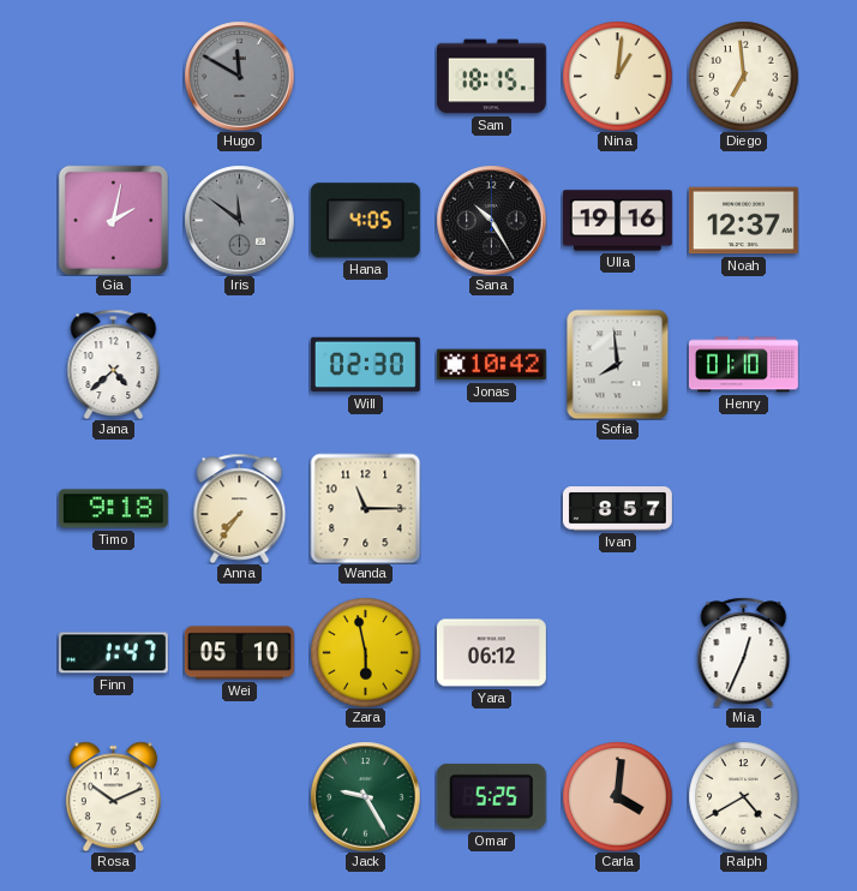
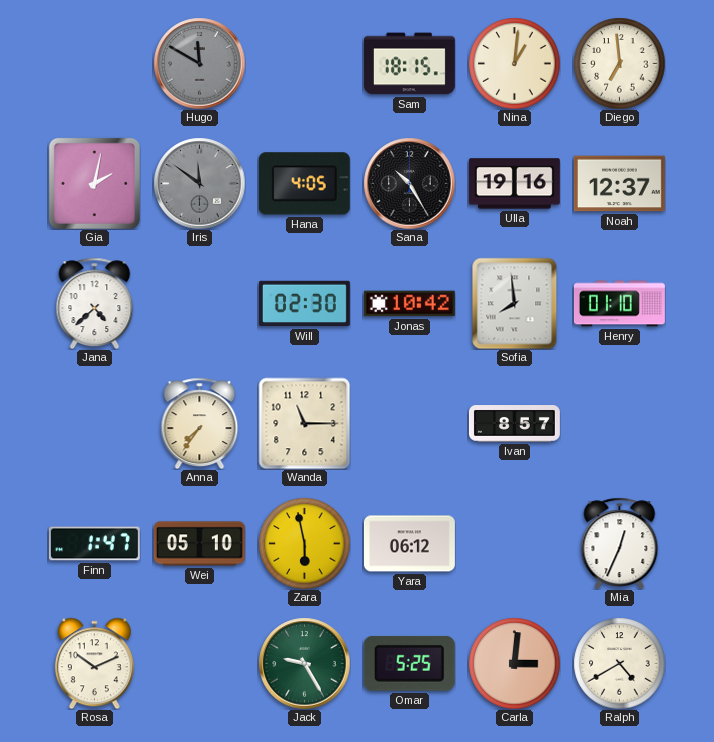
Timo: 9:18 -> none
Carla: 4:01 -> 3:01
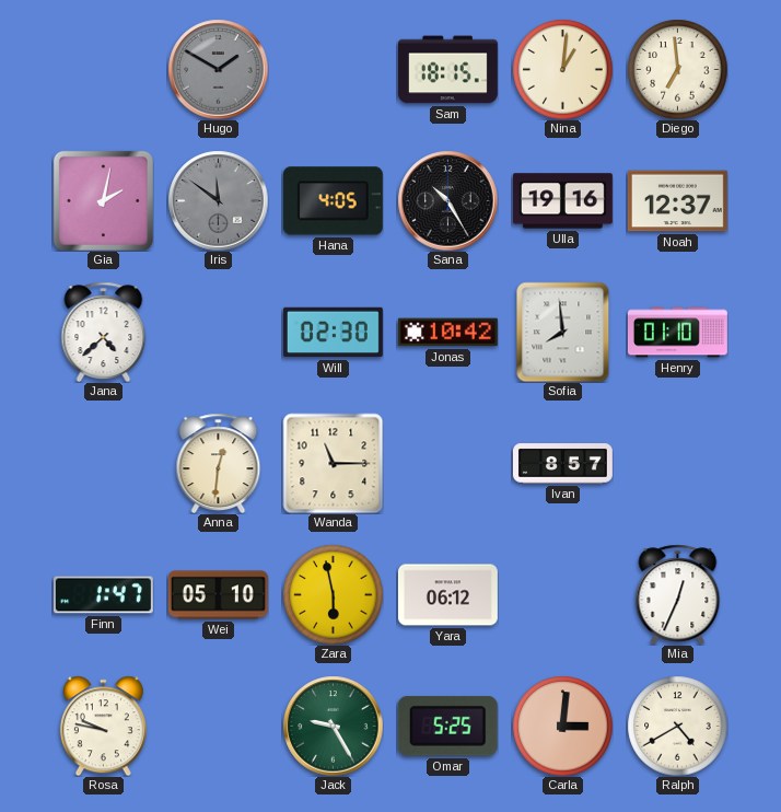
Hugo: 11:50 -> 1:50
Anna: 7:36 -> 12:31
Rosa: 10:11 -> 9:47
